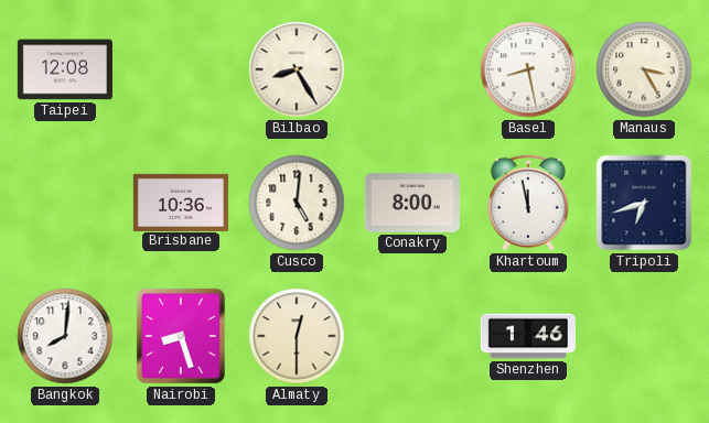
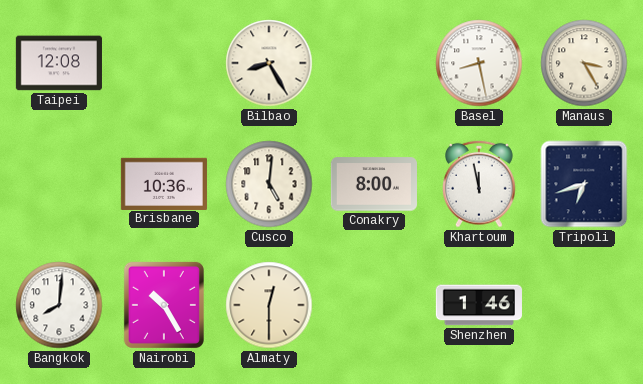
Nairobi: 8:27 -> 10:25
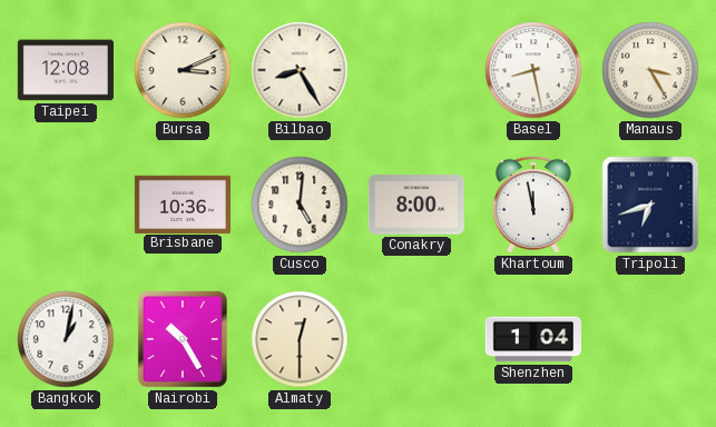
Bursa: none -> 3:11
Bangkok: 8:01 -> 1:02
Shenzhen: 1:46 -> 1:04
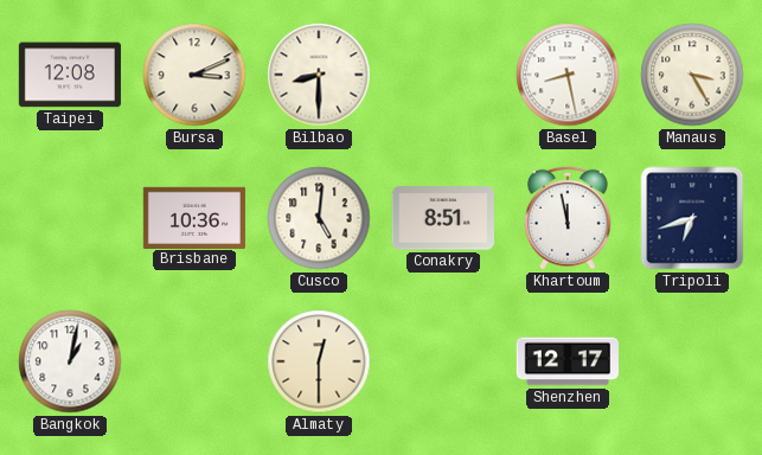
Bilbao: 8:25 -> 8:30
Conakry: 8:00 -> 8:51
Nairobi: 10:25 -> none
Shenzhen: 1:04 -> 12:17
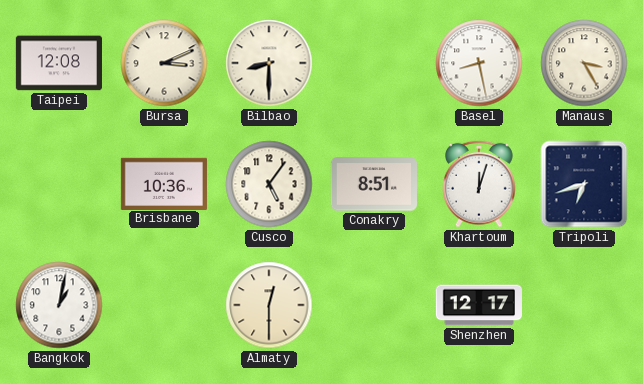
Cusco: 5:01 -> 5:06
Khartoum: 11:58 -> 12:03
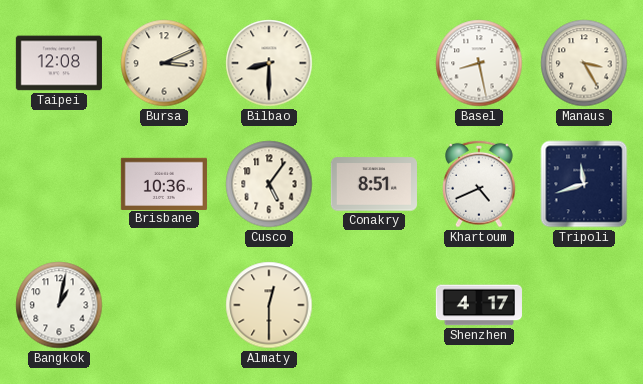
Khartoum: 12:03 -> 4:41
Tripoli: 6:42 -> 11:42
Shenzhen: 12:17 -> 4:17
